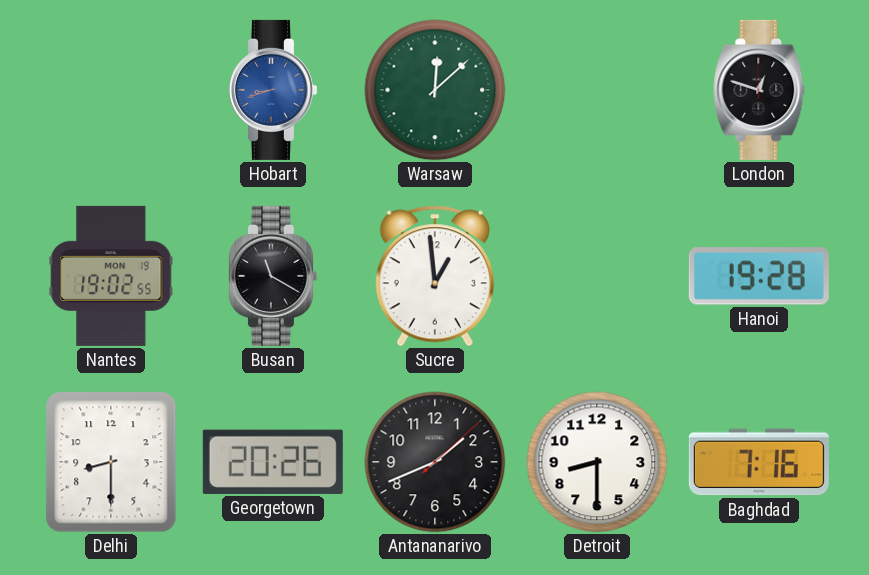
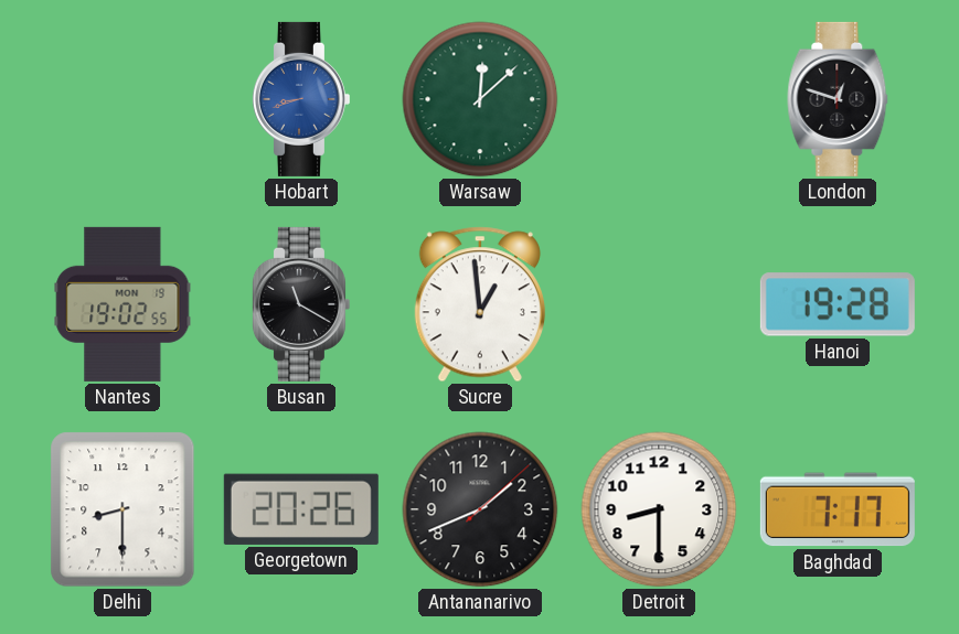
Baghdad: 7:16 -> 7:17
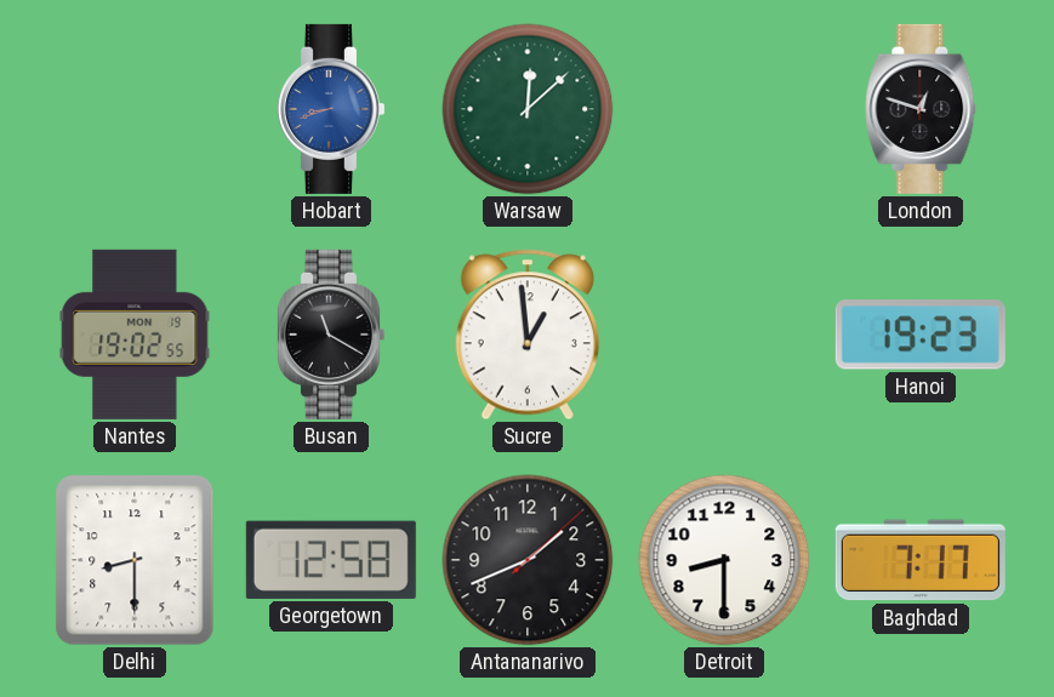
Hanoi: 19:28 -> 19:23
Georgetown: 20:26 -> 12:58
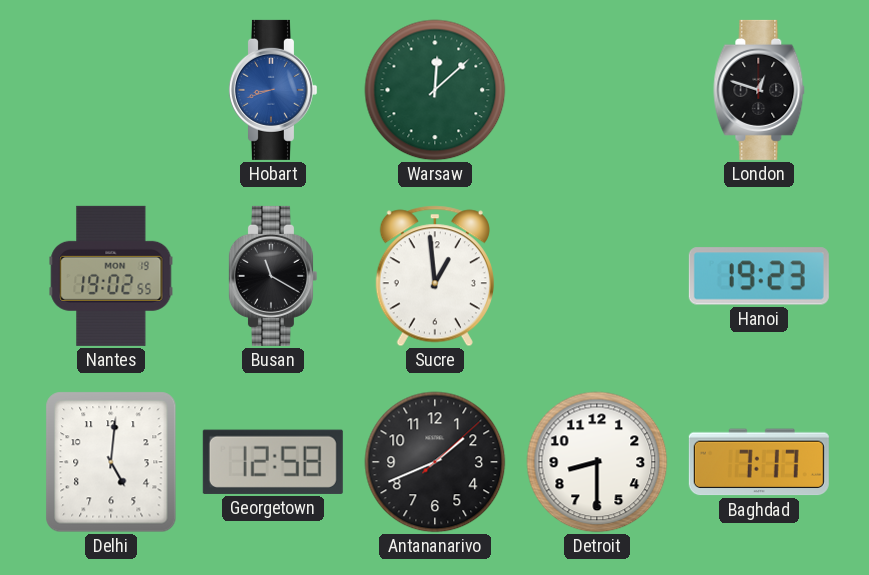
Delhi: 8:30 -> 5:01
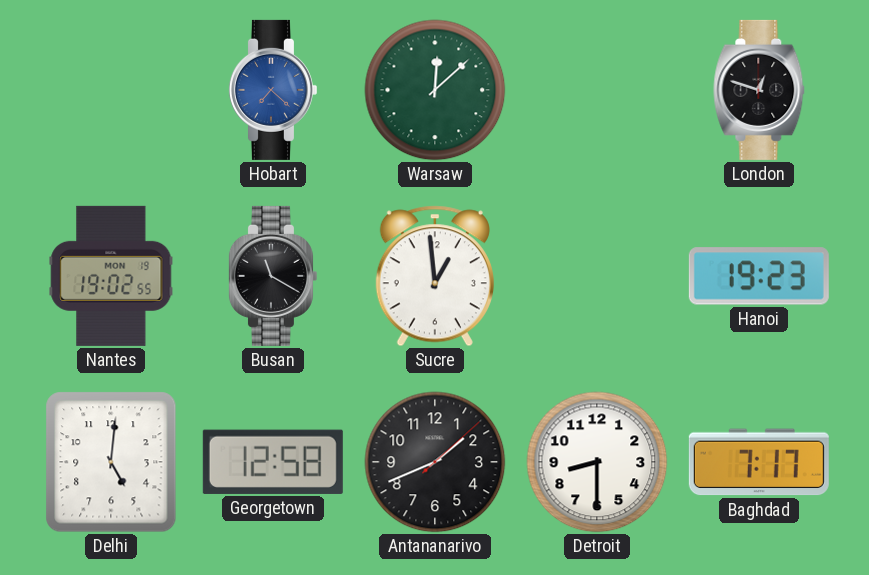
Hobart: 8:42 -> 7:22
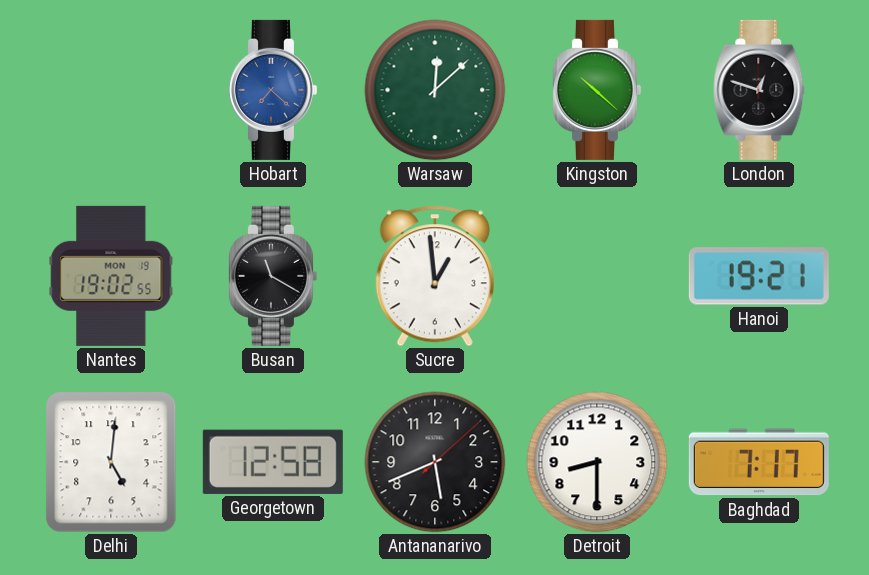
Kingston: none -> 10:22
Hanoi: 19:23 -> 19:21
Antananarivo: 1:41 -> 5:41
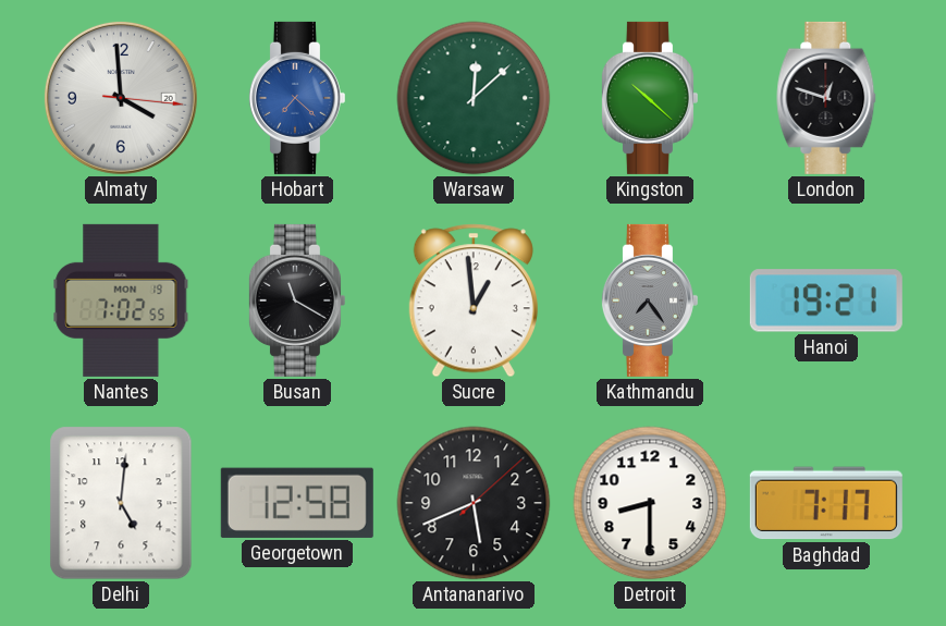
Almaty: none -> 3:59
Nantes: 19:02 -> 7:02
Kathmandu: none -> 7:24
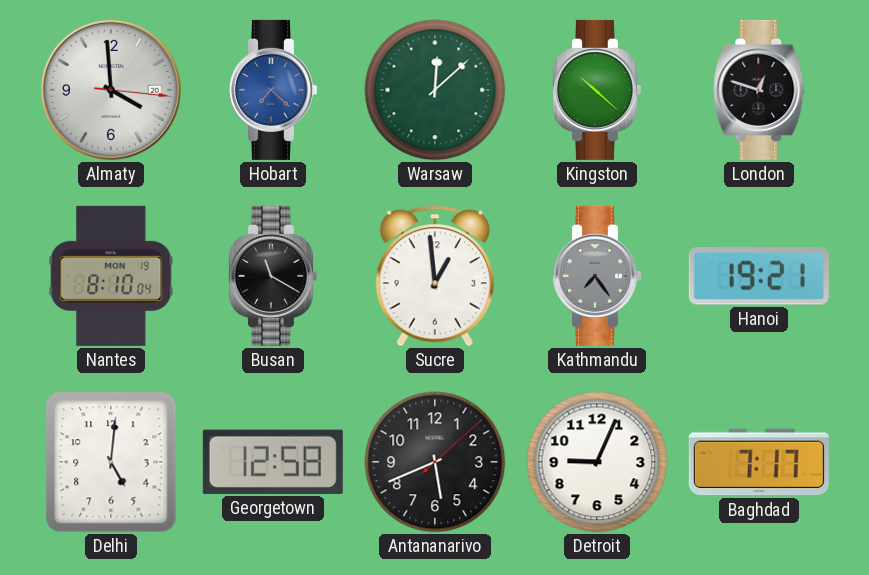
Nantes: 7:02 -> 8:10
Detroit: 8:30 -> 9:04
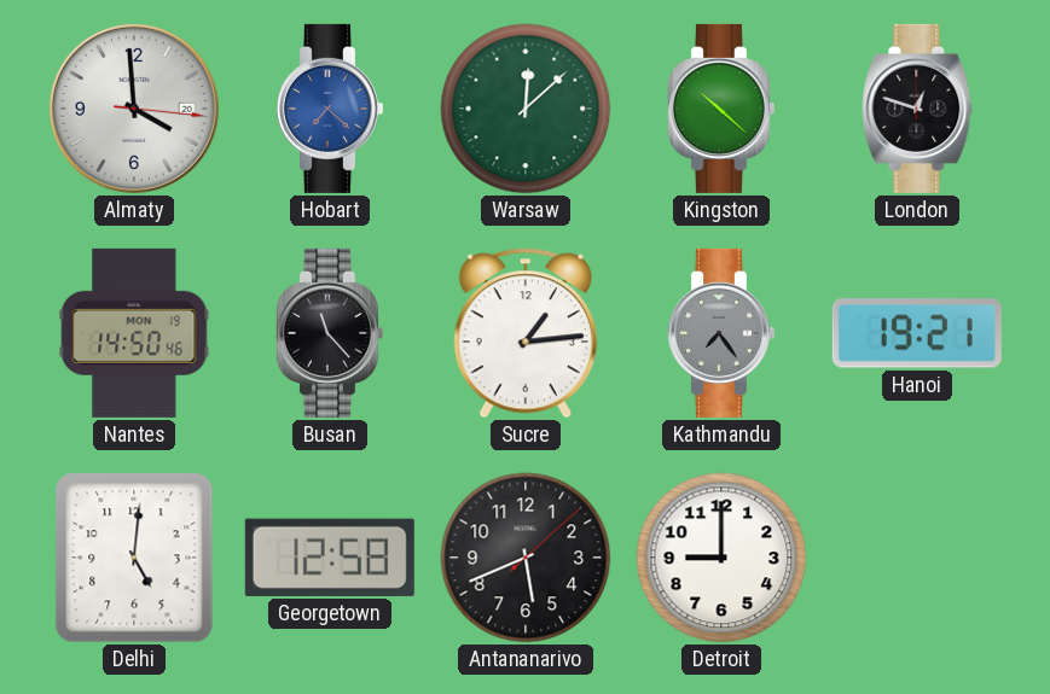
Nantes: 8:10 -> 14:50
Busan: 11:20 -> 11:23
Sucre: 12:59 -> 1:14
Detroit: 9:04 -> 9:00
Baghdad: 7:17 -> none
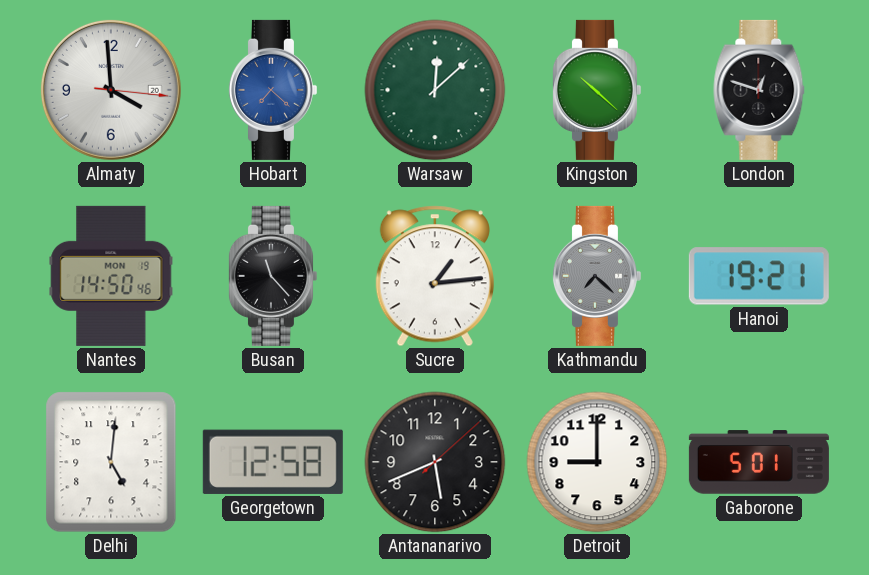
Kathmandu: 7:24 -> 7:22
Gaborone: none -> 5:01
